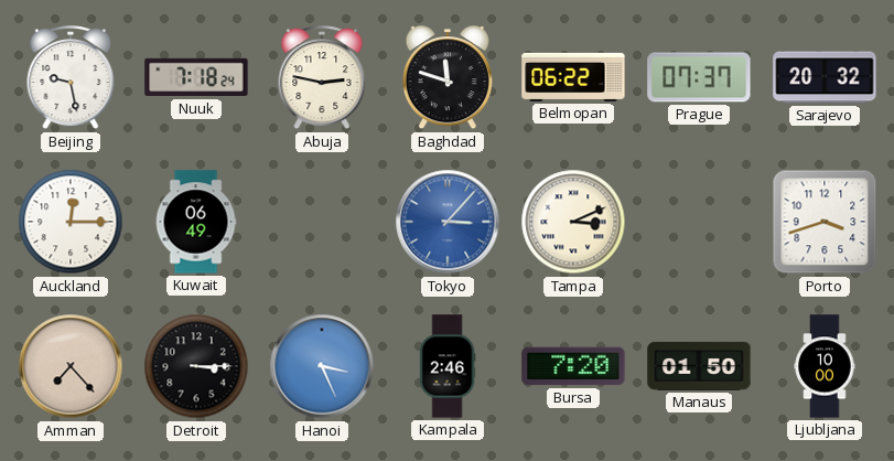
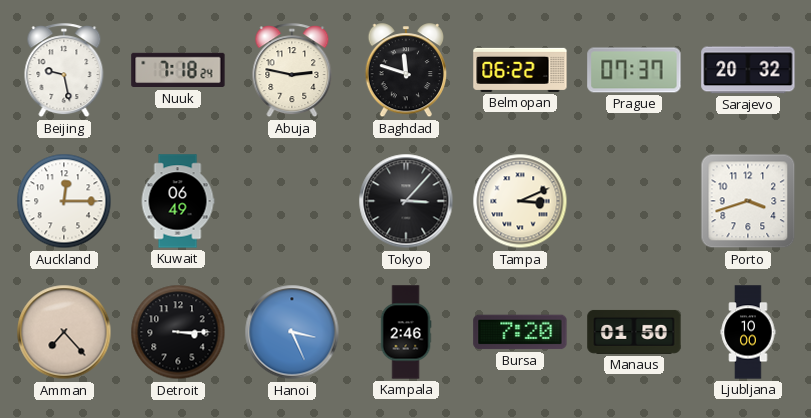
Tokyo dial: blue -> black
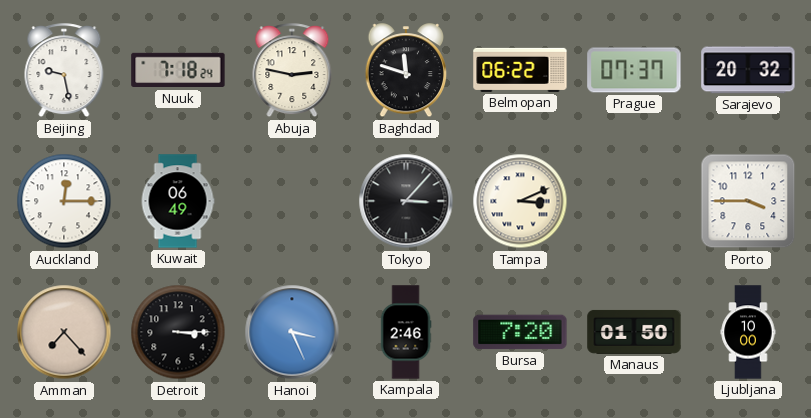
Porto: 3:42 -> 3:45
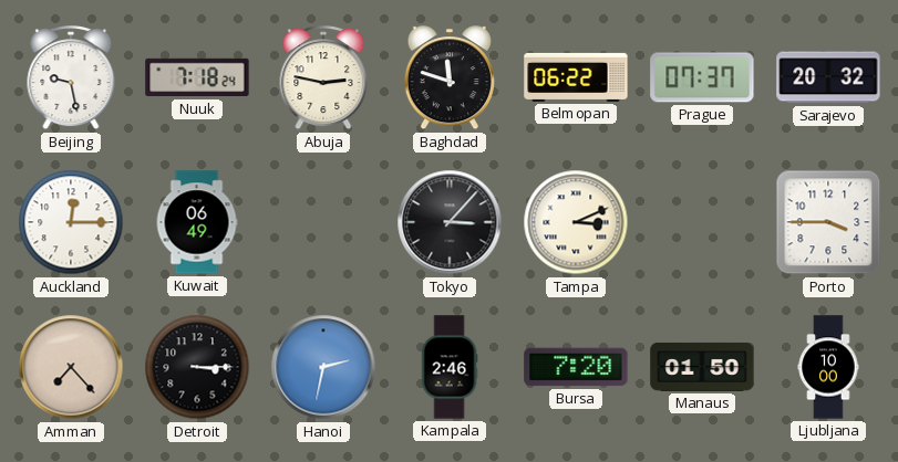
Hanoi: 3:26 -> 2:32
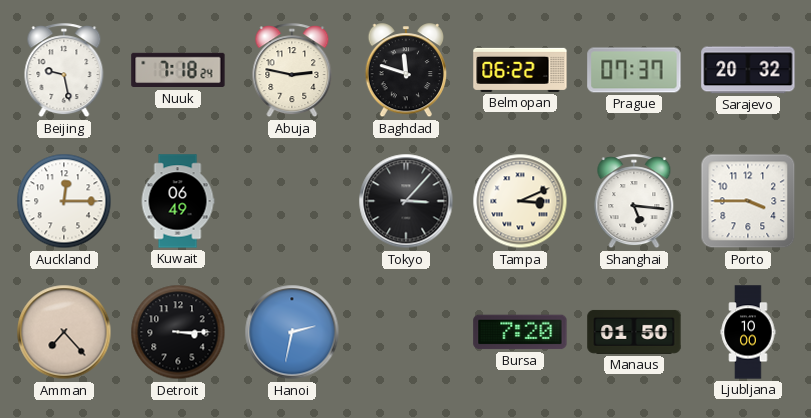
Shanghai: none -> 5:16
Kampala: 2:46 -> none
